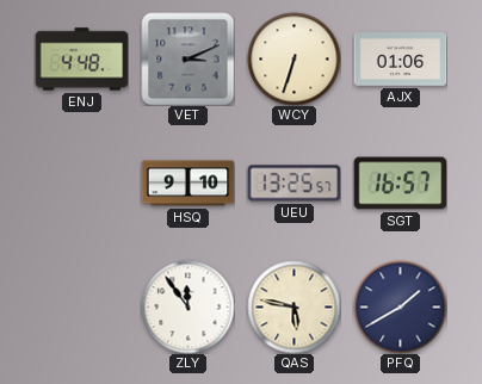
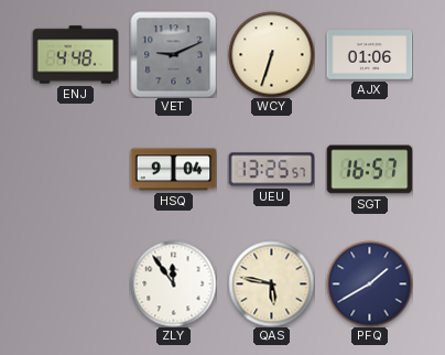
VET: 3:11 -> 9:11
HSQ: 9:10 -> 9:04
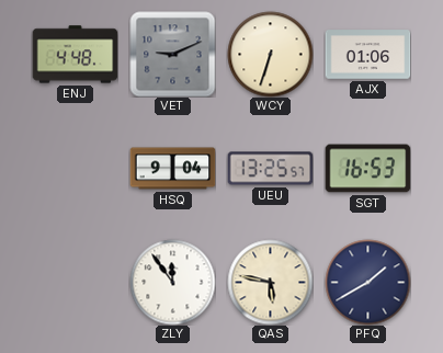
SGT: 16:57 -> 16:53
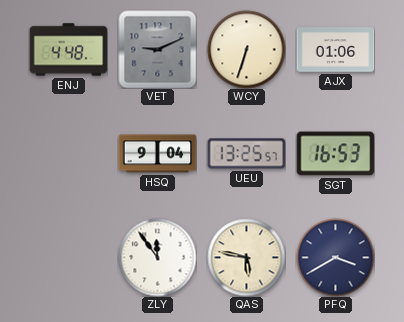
PFQ: 1:40 -> 3:40
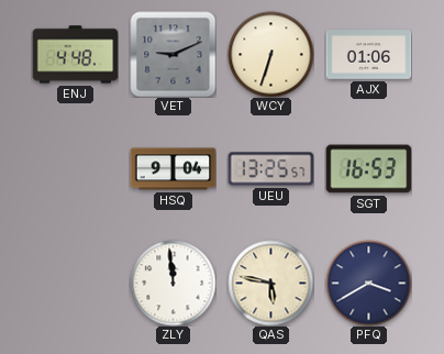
ZLY: 11:54 -> 11:59
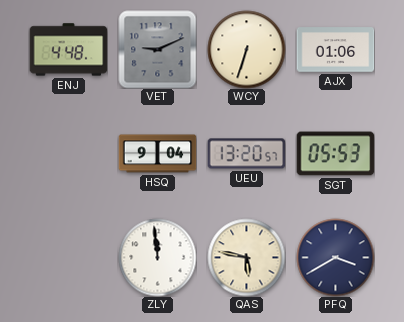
UEU: 13:25 -> 13:20
SGT: 16:53 -> 05:53
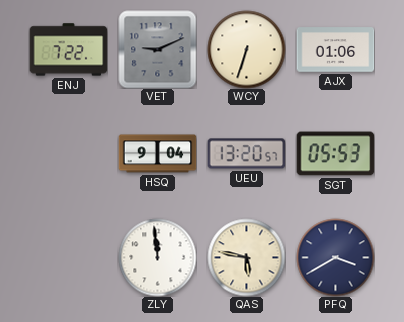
ENJ: 4:48 -> 7:22
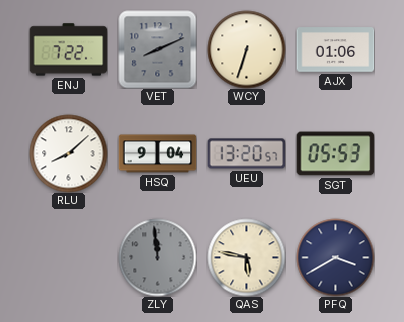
VET: 9:11 -> 8:11
RLU: none -> 8:08
ZLY dial: white -> grey
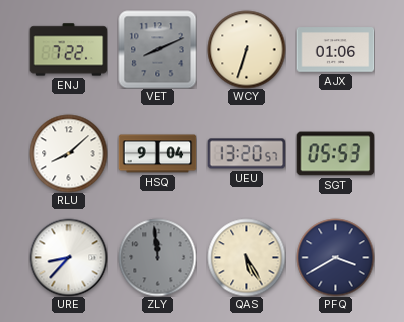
URE: none -> 8:37
QAS: 5:47 -> 5:25
